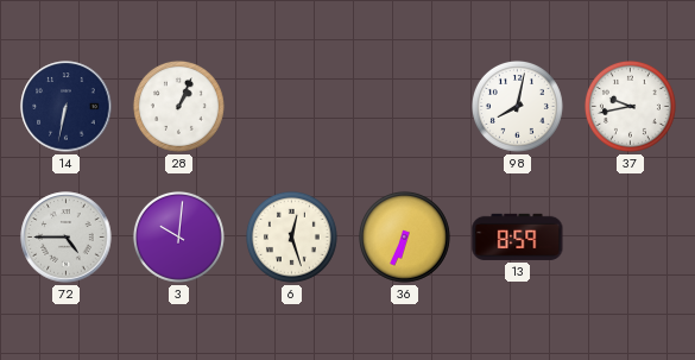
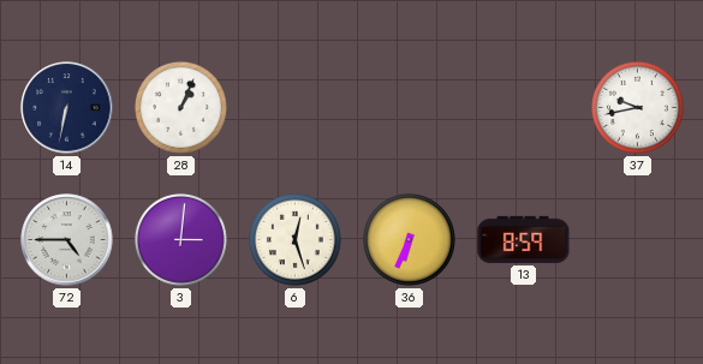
98: 8:02 -> none
3: 10:01 -> 3:01
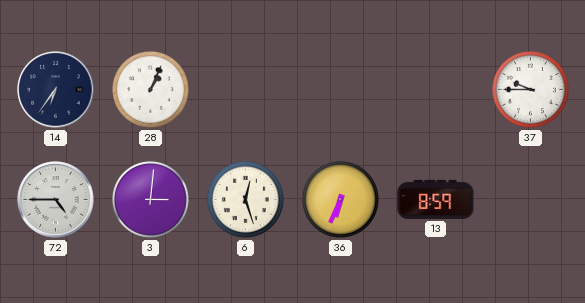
14: 6:32 -> 6:36
37: 9:43 -> 9:45
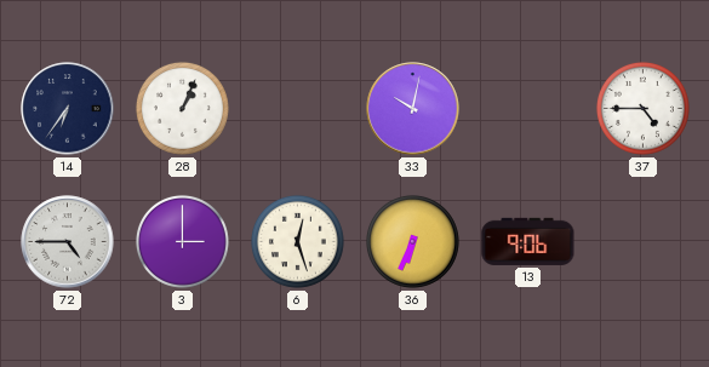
33: none -> 10:02
37: 9:45 -> 4:45
3: 3:01 -> 3:00
13: 8:59 -> 9:06
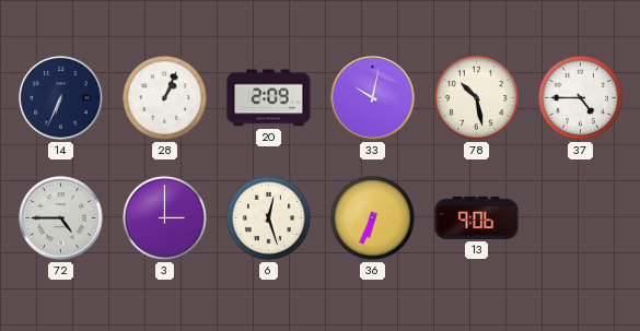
14: 6:36 -> 6:34
20: none -> 2:09
78: none -> 10:28
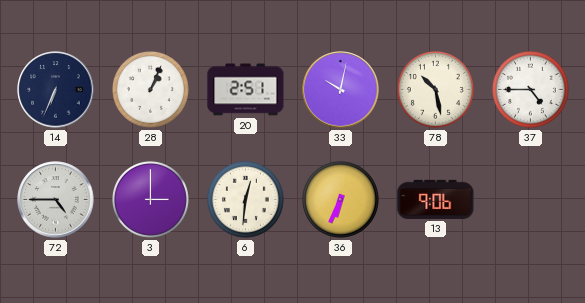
20: 2:09 -> 2:51
6: 12:27 -> 12:31
